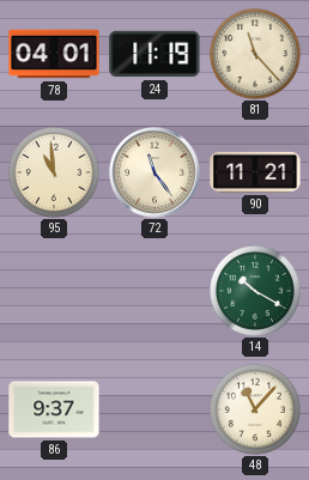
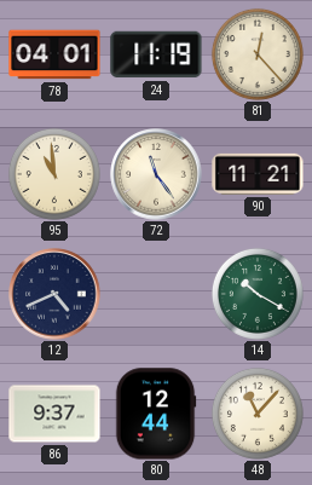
81: 11:23 -> 12:23
12: none -> 4:41
80: none -> 12:44
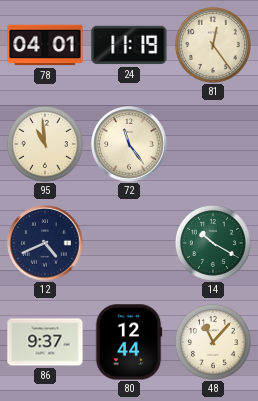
81: 12:23 -> 12:24
90: 11:21 -> none
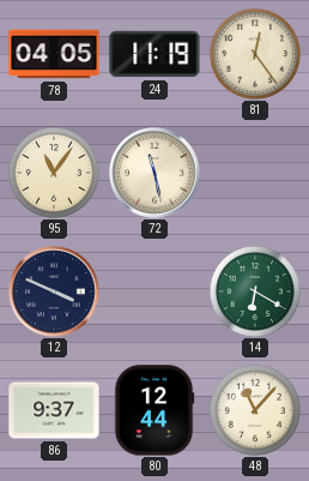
78: 04:01 -> 04:05
95: 10:59 -> 11:06
72: 11:24 -> 11:28
12: 4:41 -> 3:49
14: 10:20 -> 6:20
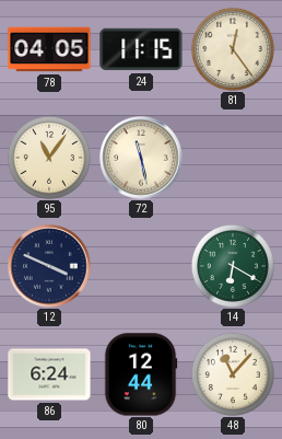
24: 11:19 -> 11:15
86: 9:37 -> 6:24
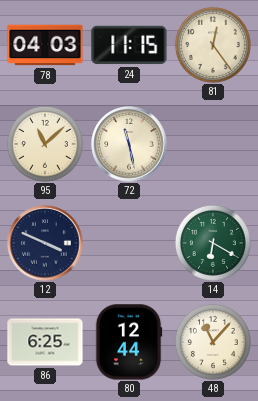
78: 04:05 -> 04:03
95: 11:06 -> 11:08
86: 6:24 -> 6:25
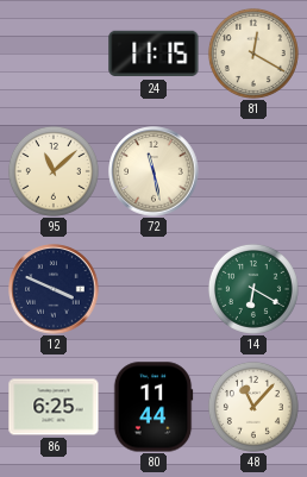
78: 04:03 -> none
81: 12:24 -> 12:20
80: 12:44 -> 11:44
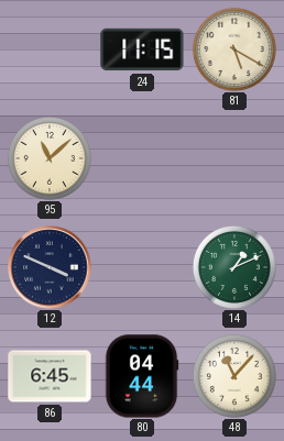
81: 12:20 -> 5:20
72: 11:28 -> none
14: 6:20 -> 1:11
86: 6:25 -> 6:45
80: 11:44 -> 04:44
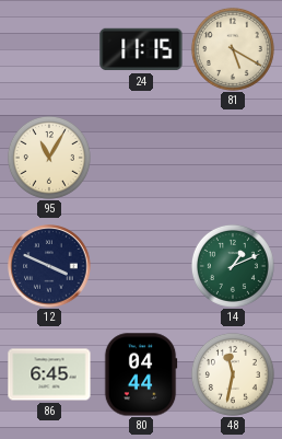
95: 11:08 -> 11:05
48: 11:07 -> 11:32
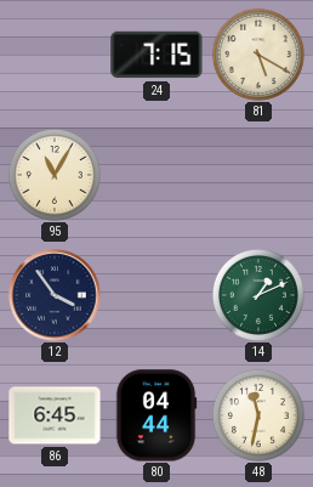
24: 11:15 -> 7:15
12: 3:49 -> 3:54
